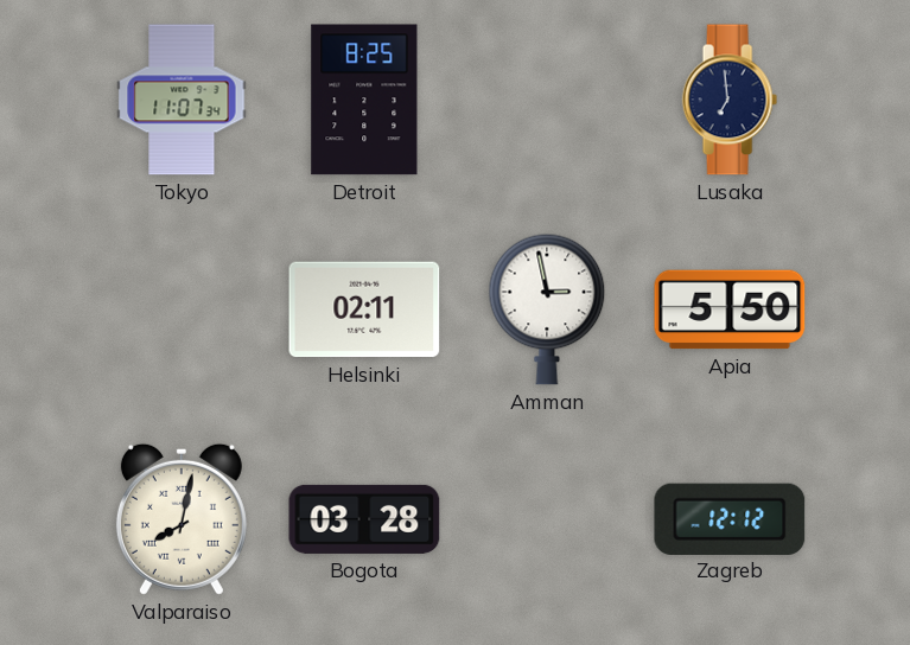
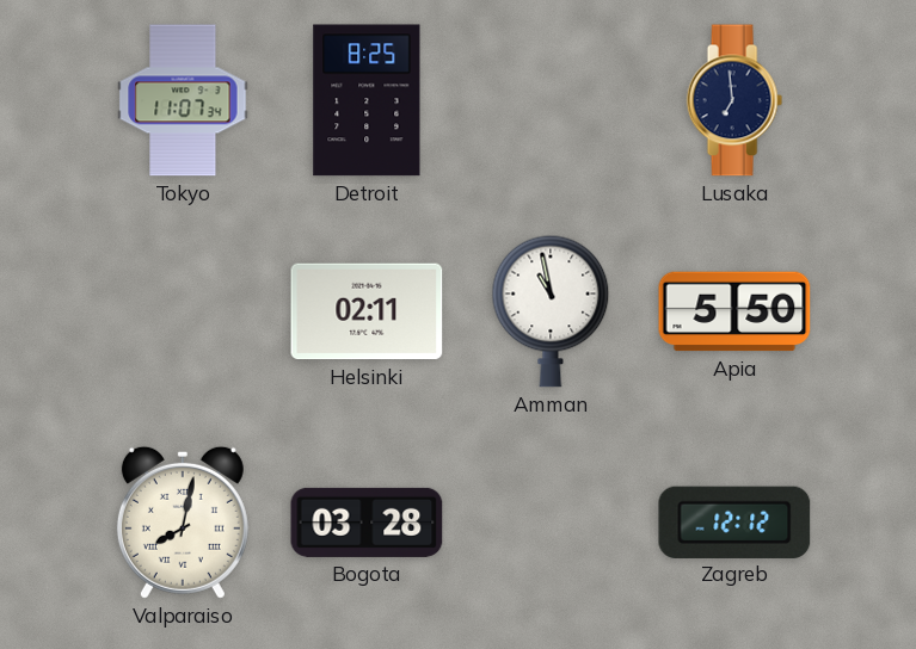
Amman: 2:58 -> 10:58
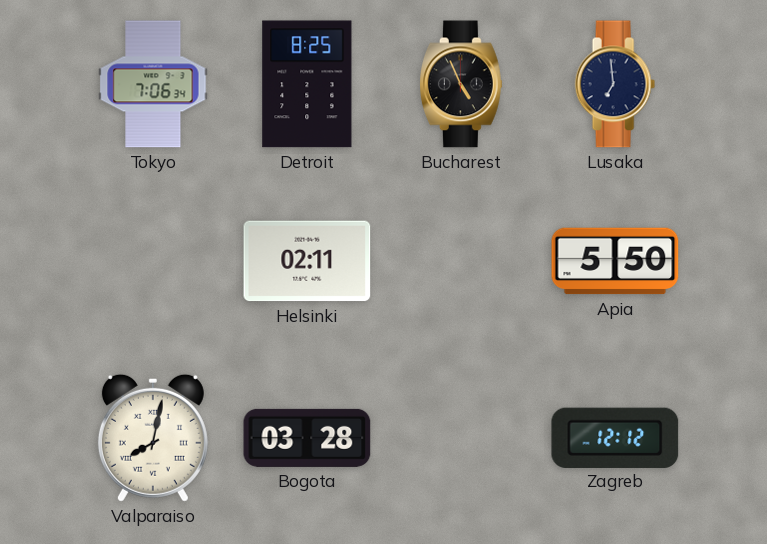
Tokyo: 11:07 -> 7:06
Bucharest: none -> 4:56
Amman: 10:58 -> none
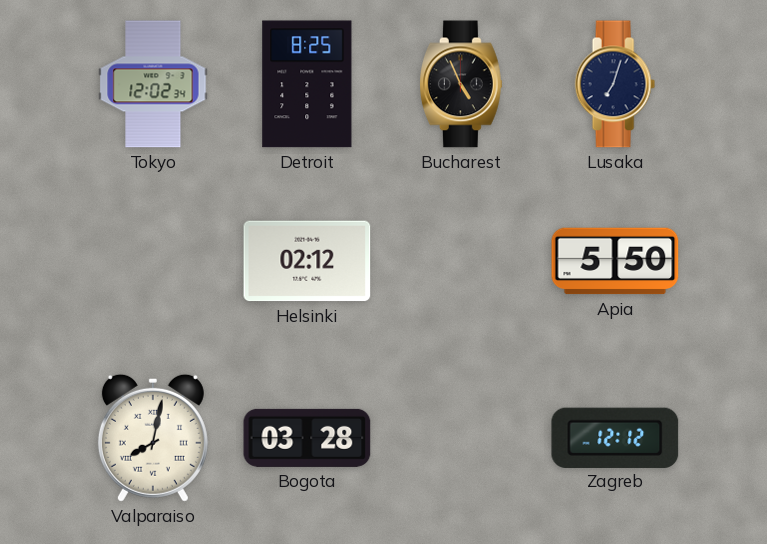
Tokyo: 7:06 -> 12:02
Lusaka: 6:59 -> 7:03
Helsinki: 02:11 -> 02:12
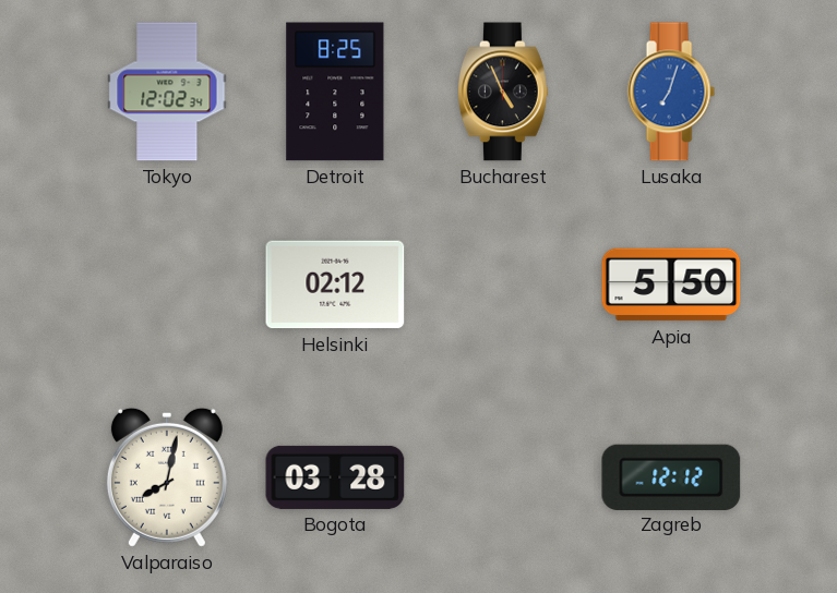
Lusaka dial: navy -> blue
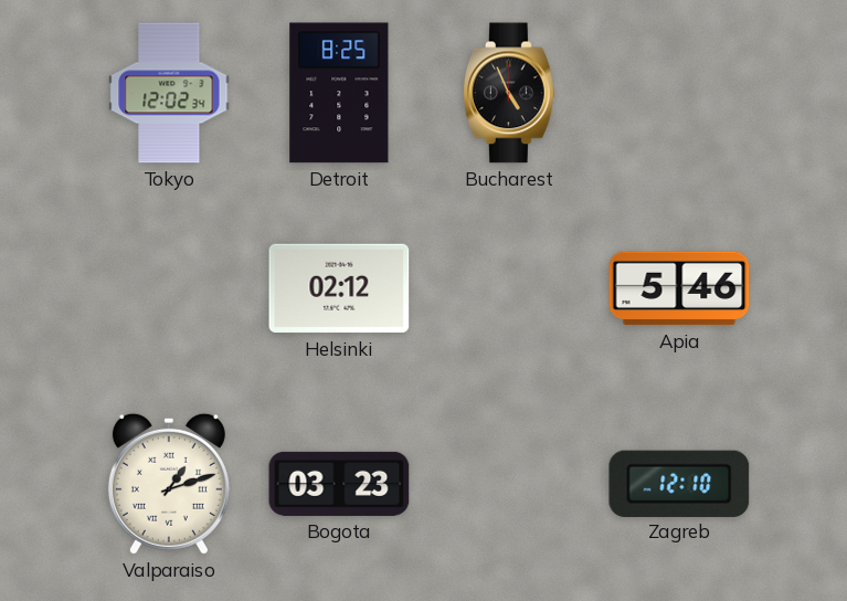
Lusaka: 7:03 -> none
Apia: 5:50 -> 5:46
Valparaiso: 8:02 -> 1:12
Bogota: 03:28 -> 03:23
Zagreb: 12:12 -> 12:10
